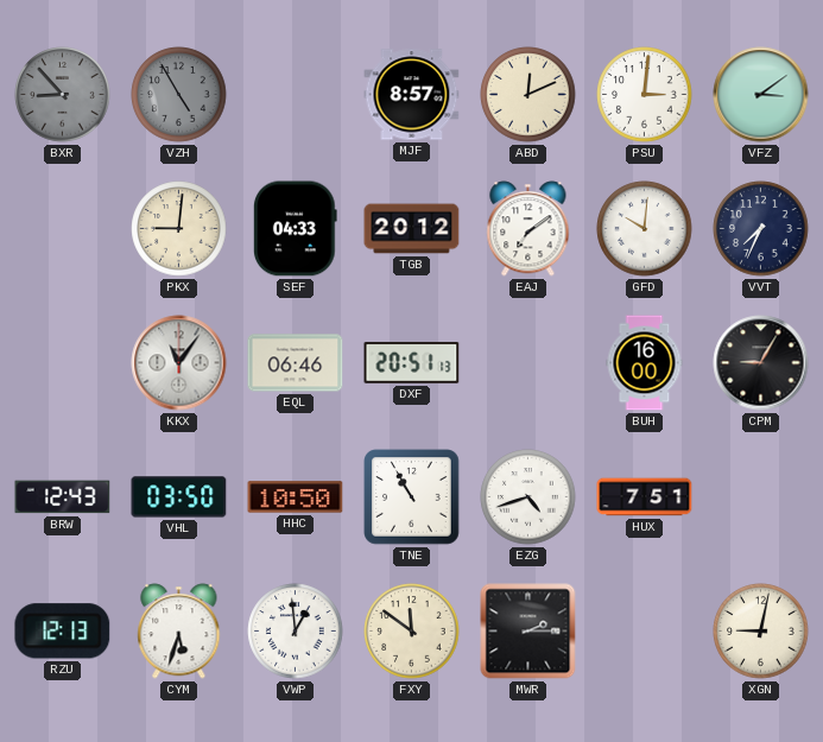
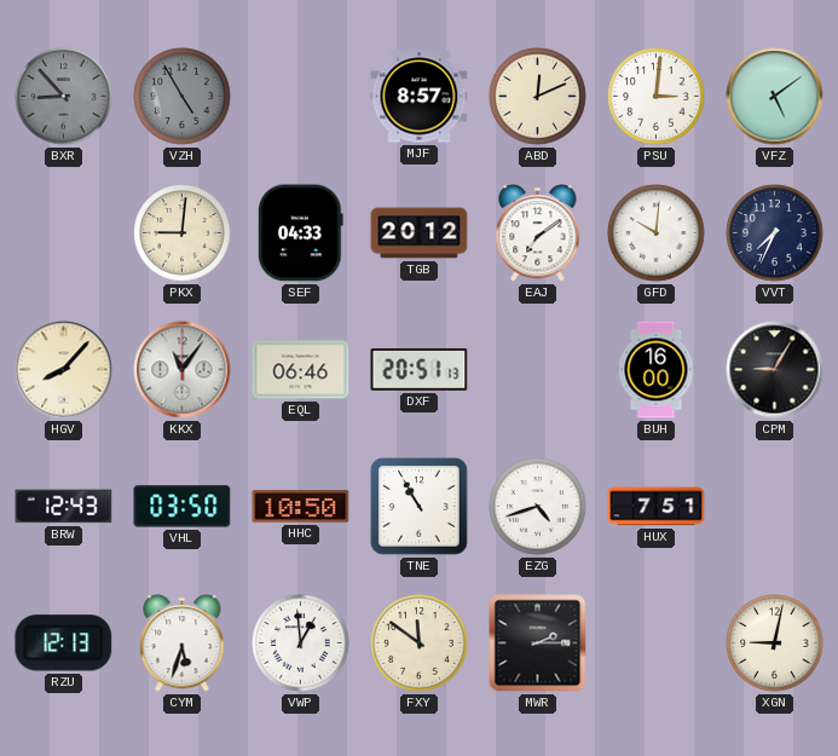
VFZ: 3:09 -> 5:09
HGV: none -> 8:07
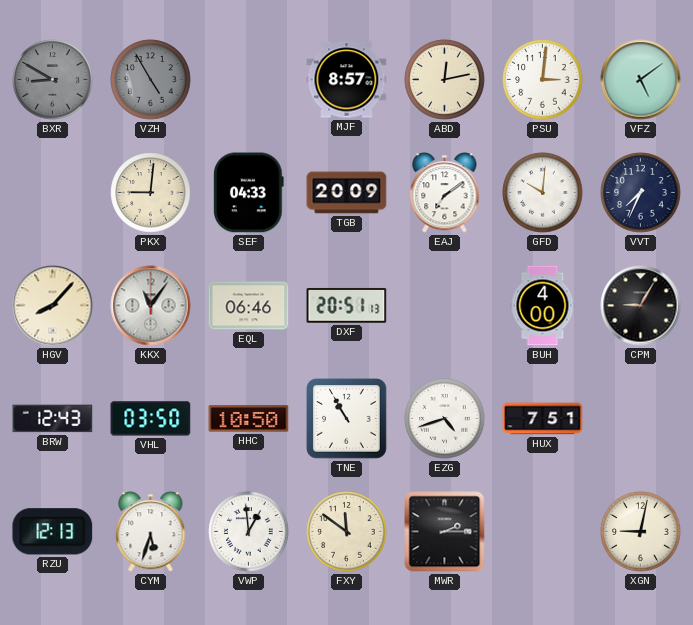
BXR: 8:53 -> 8:50
ABD: 12:11 -> 12:13
TGB: 20:12 -> 20:09
BUH: 16:00 -> 4:00
